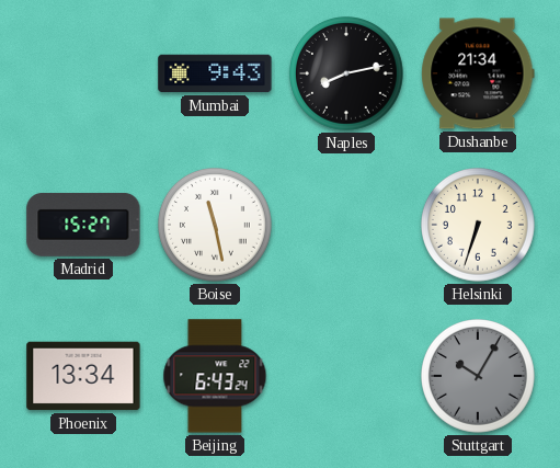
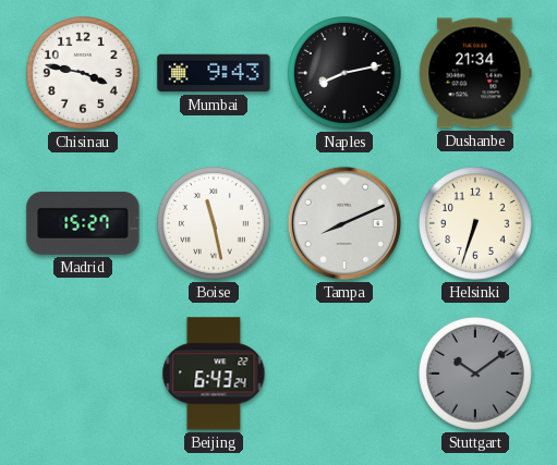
Chisinau: none -> 3:47
Tampa: none -> 8:11
Phoenix: 13:34 -> none
Stuttgart: 10:05 -> 10:09
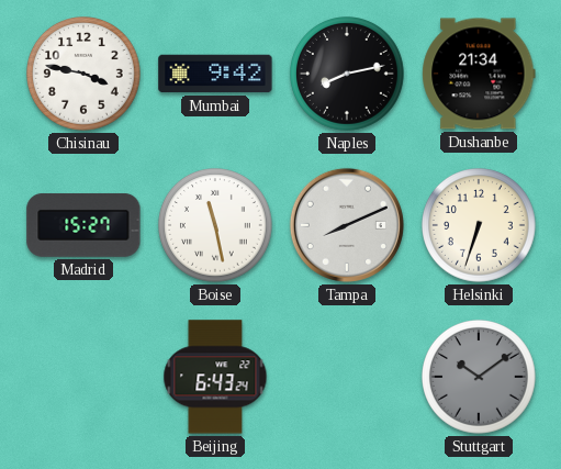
Mumbai: 9:43 -> 9:42
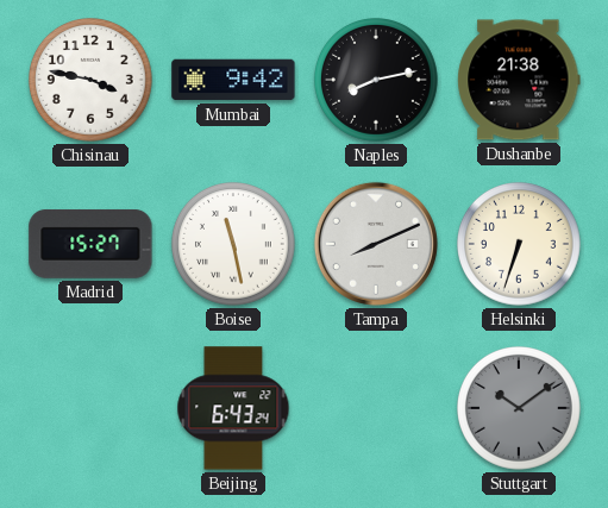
Dushanbe: 21:34 -> 21:38
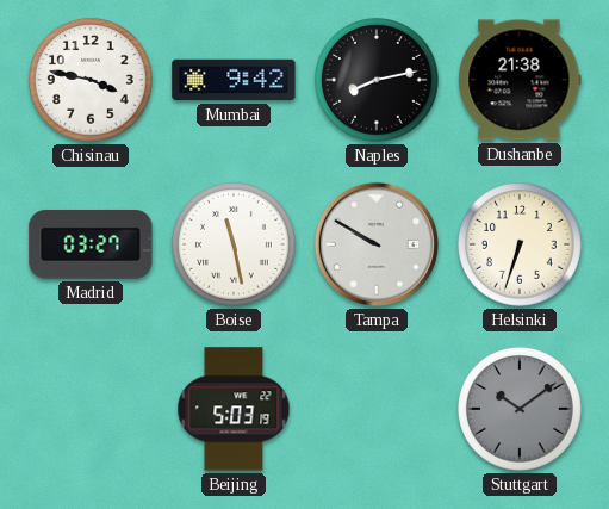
Madrid: 15:27 -> 03:27
Tampa: 8:11 -> 9:50
Beijing: 6:43 -> 5:03
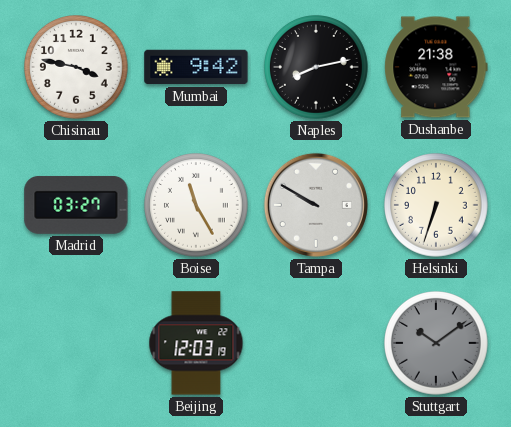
Boise: 11:28 -> 11:25
Beijing: 5:03 -> 12:03
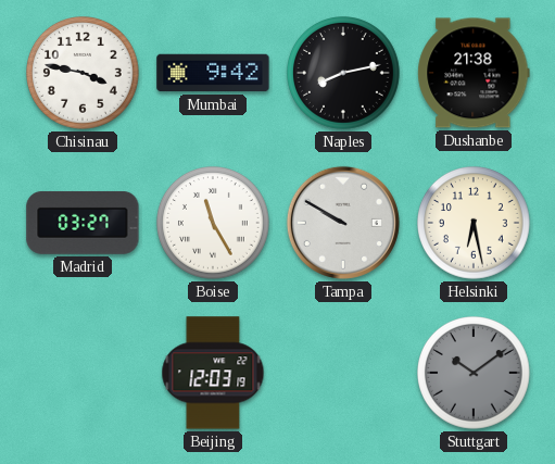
Helsinki: 6:33 -> 6:28
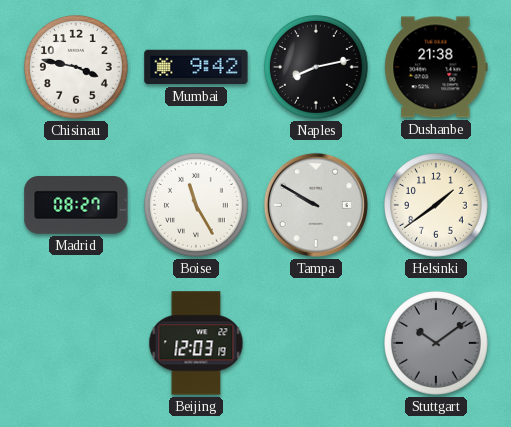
Madrid: 03:27 -> 08:27
Helsinki: 6:28 -> 1:39
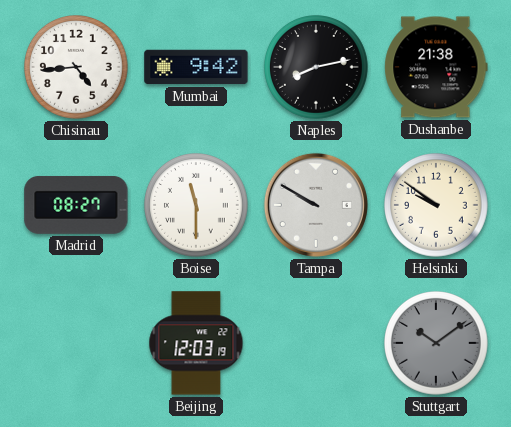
Chisinau: 3:47 -> 4:44
Boise: 11:25 -> 11:30
Helsinki: 1:39 -> 9:51
